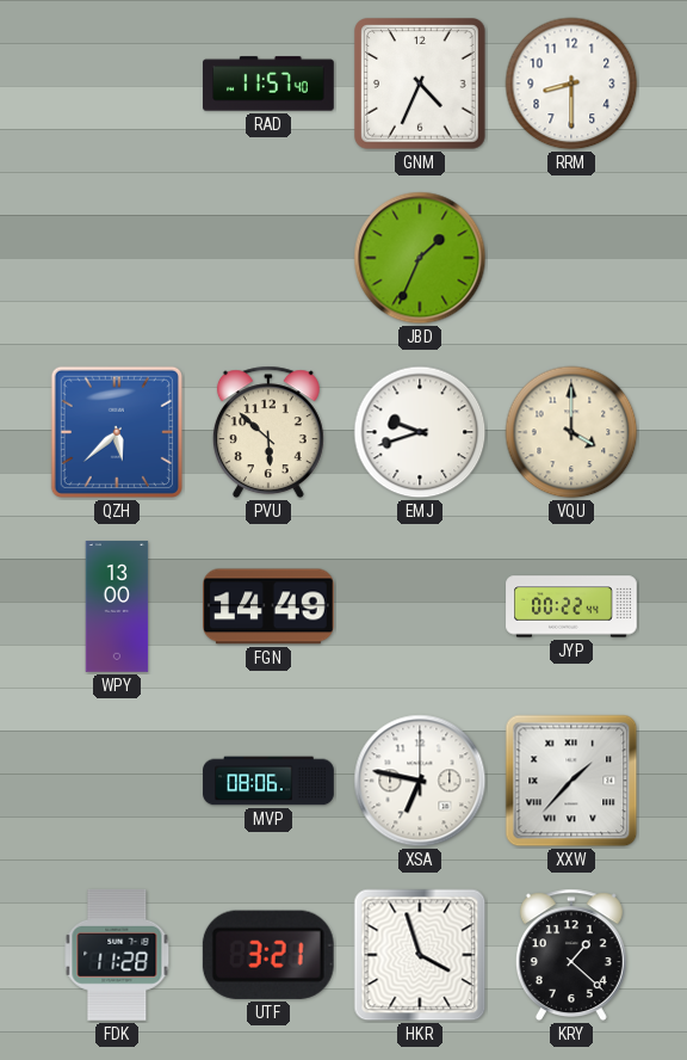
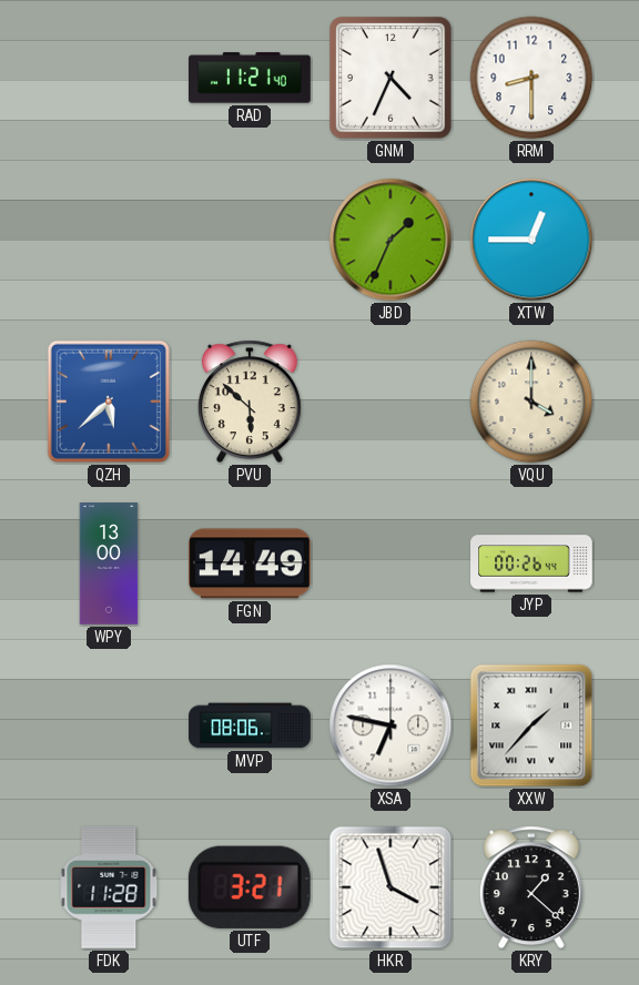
RAD: 11:57 -> 11:21
XTW: none -> 12:45
EMJ: 9:42 -> none
JYP: 00:22 -> 00:26
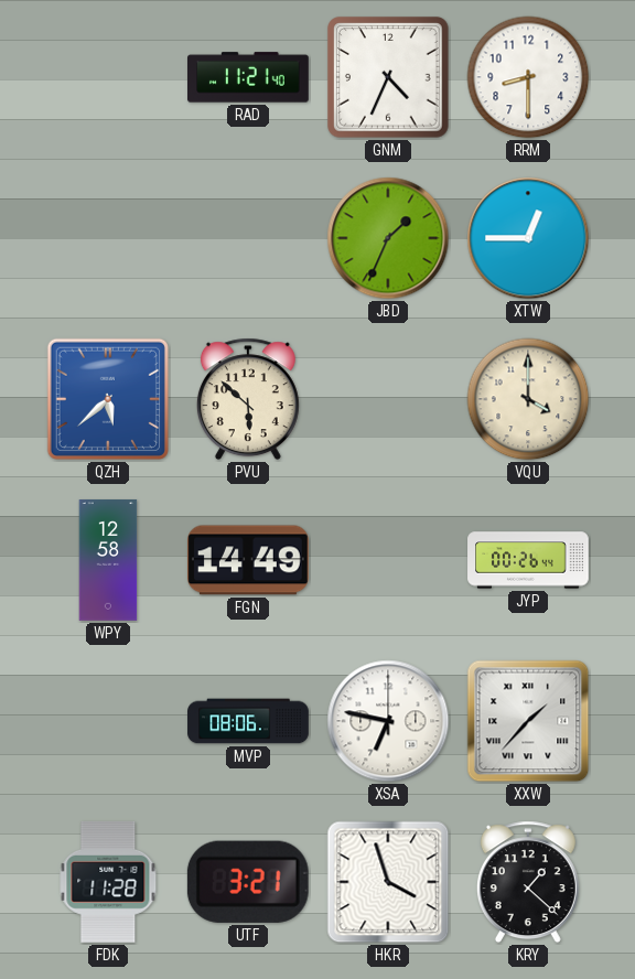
WPY: 13:00 -> 12:58
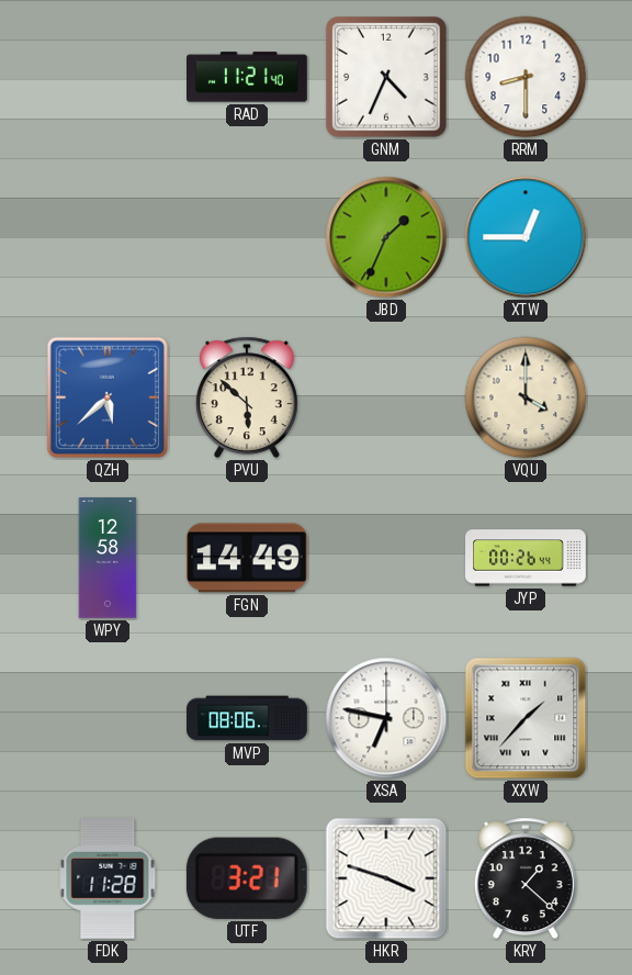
HKR: 3:57 -> 3:48
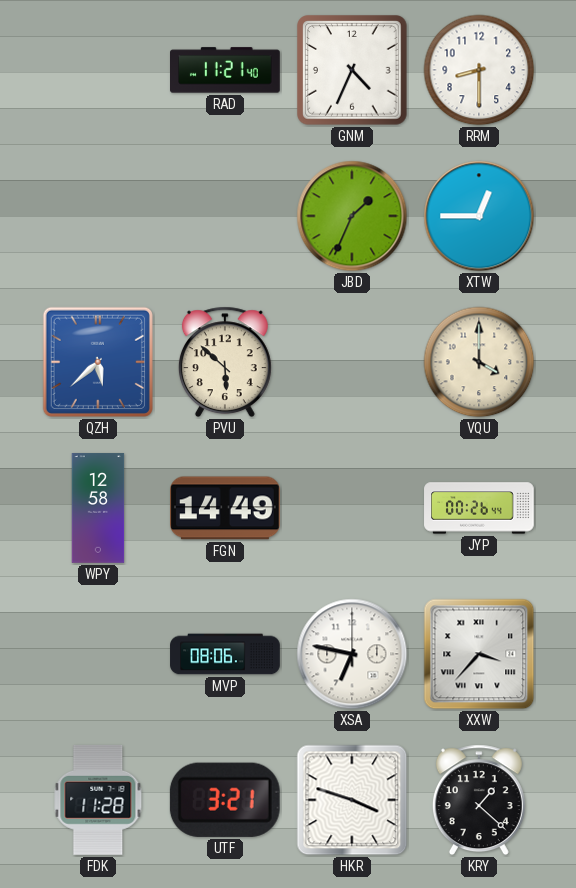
XXW: 1:37 -> 3:37
